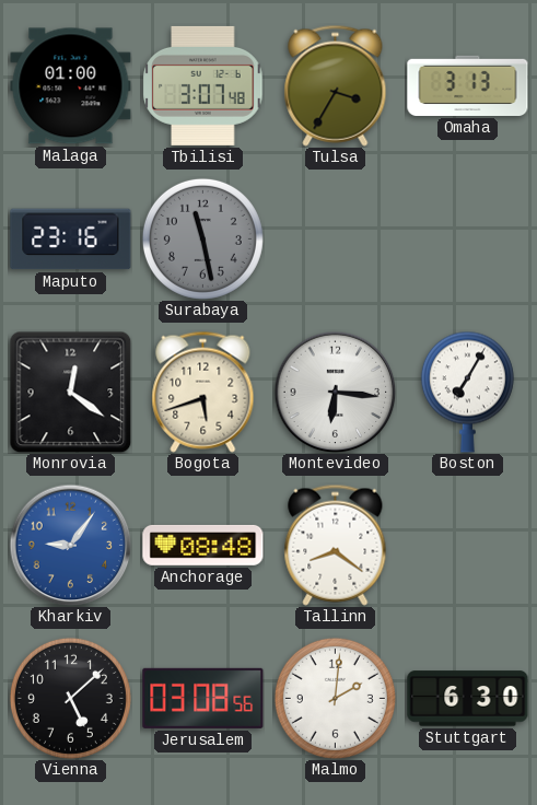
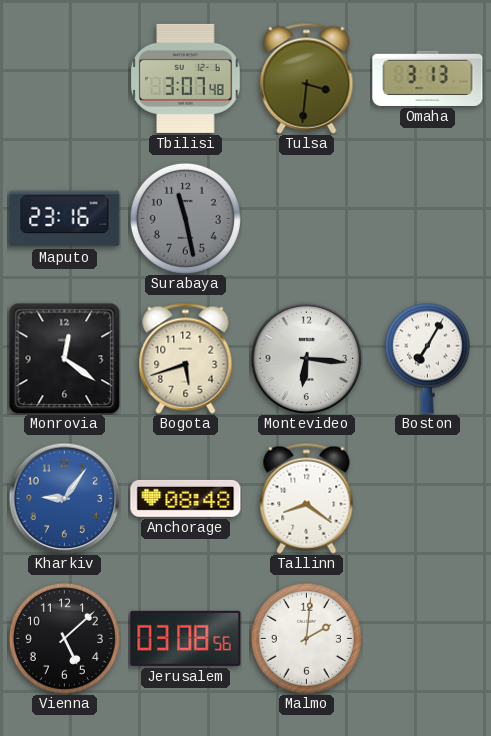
Malaga: 01:00 -> none
Tulsa: 3:35 -> 3:31
Stuttgart: 6:30 -> none
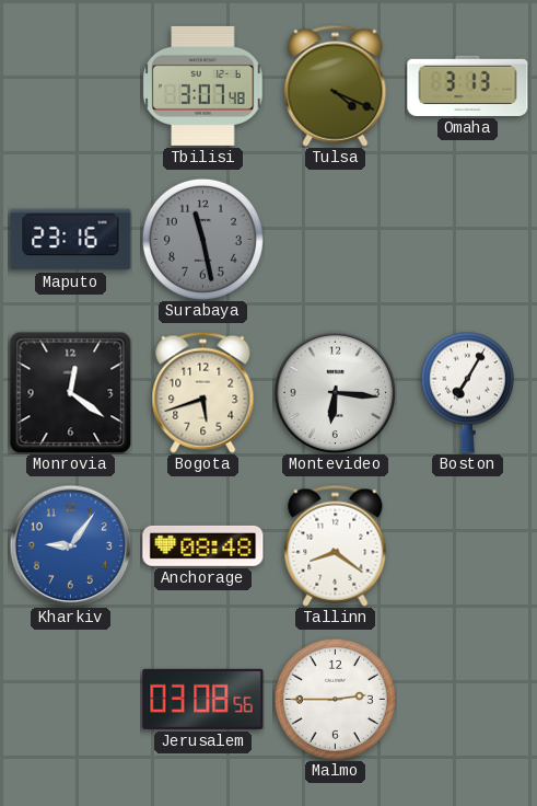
Tulsa: 3:31 -> 4:19
Vienna: 5:08 -> none
Malmo: 2:01 -> 2:45
